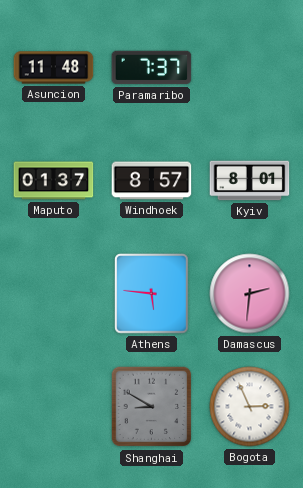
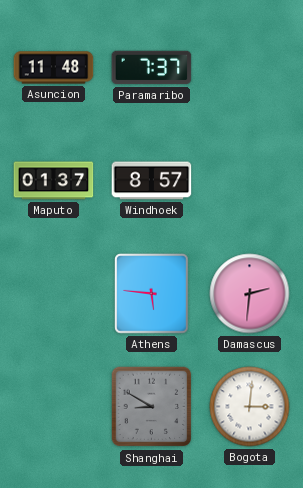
Kyiv: 8:01 -> none
Bogota: 2:56 -> 3:01
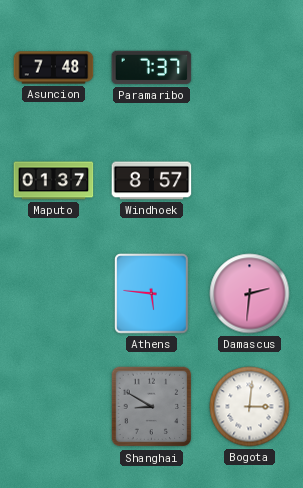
Asuncion: 11:48 -> 7:48
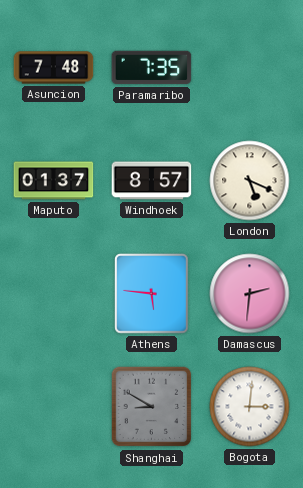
Paramaribo: 7:37 -> 7:35
London: none -> 5:19
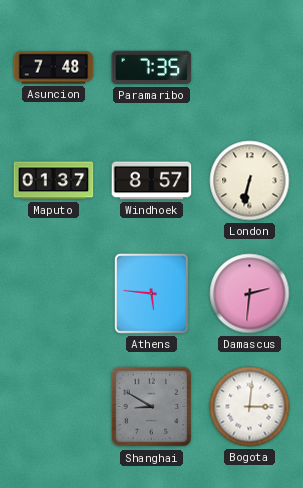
London: 5:19 -> 6:32
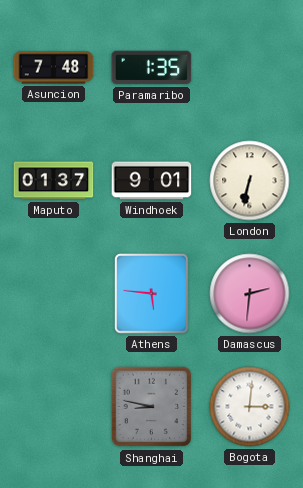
Paramaribo: 7:35 -> 1:35
Windhoek: 8:57 -> 9:01
Shanghai: 8:50 -> 8:47
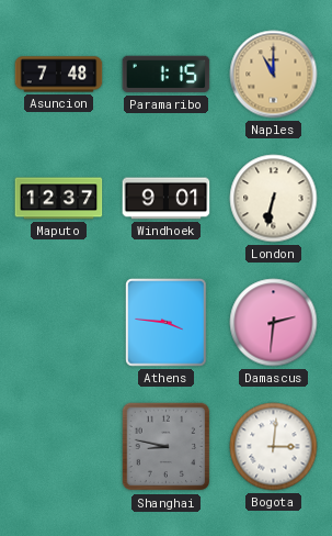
Paramaribo: 1:35 -> 1:15
Naples: none -> 11:00
Maputo: 01:37 -> 12:37
Athens: 5:46 -> 3:46
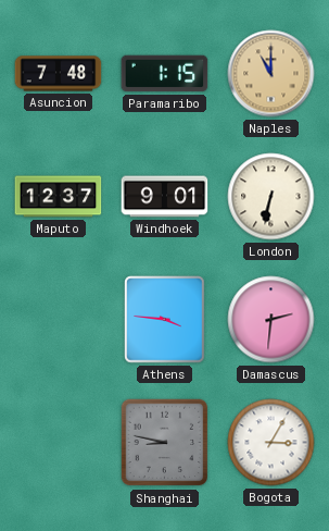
Bogota: 3:01 -> 3:05
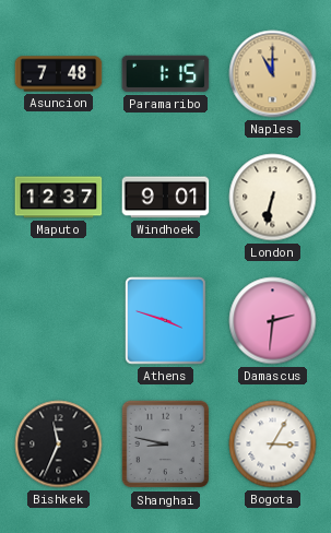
Athens: 3:46 -> 3:48
Bishkek: none -> 11:34
